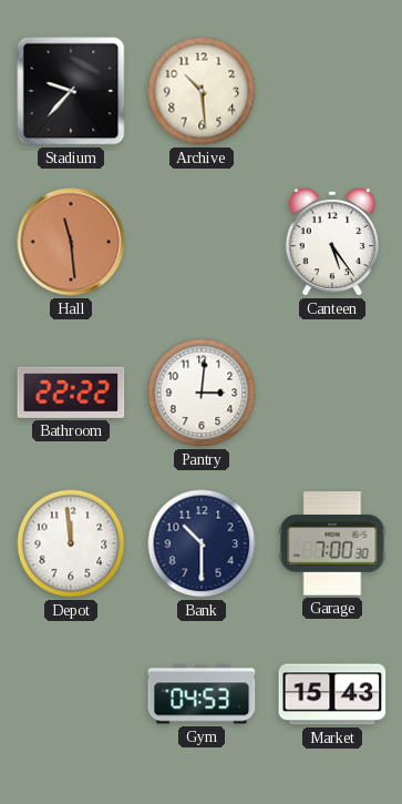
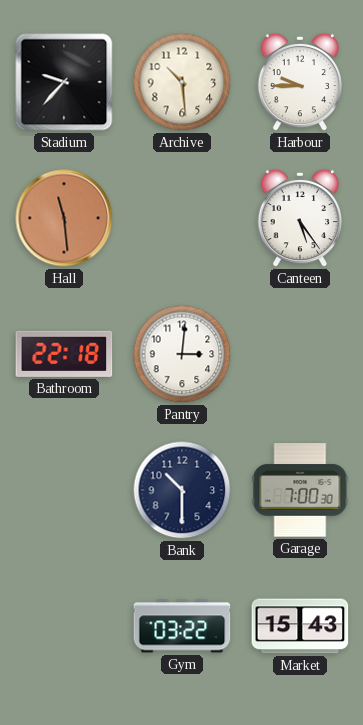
Harbour: none -> 9:45
Bathroom: 22:22 -> 22:18
Depot: 11:59 -> none
Gym: 04:53 -> 03:22
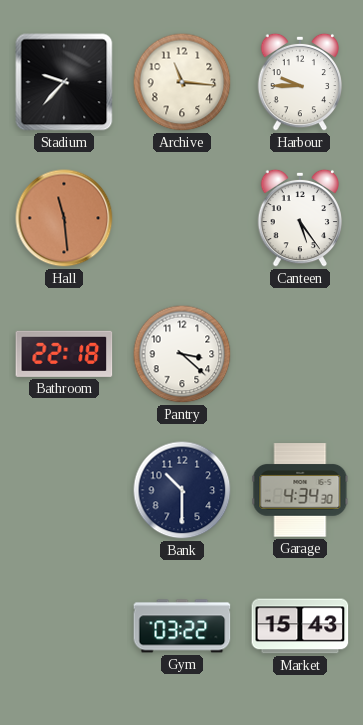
Archive: 10:29 -> 11:16
Pantry: 3:01 -> 3:22
Garage: 7:00 -> 4:34
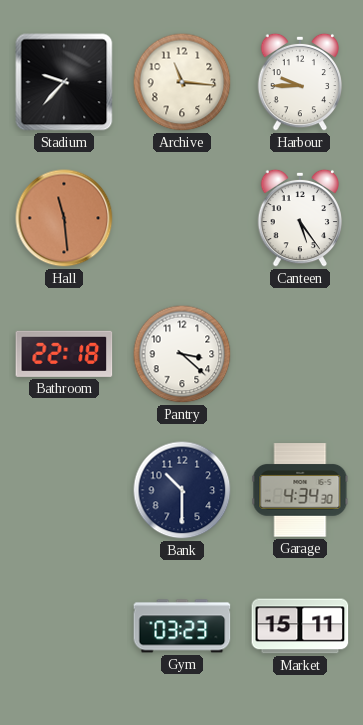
Gym: 03:22 -> 03:23
Market: 15:43 -> 15:11
